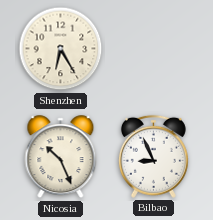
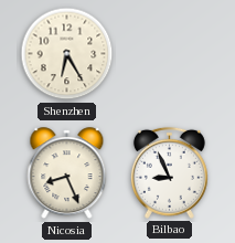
Nicosia: 10:26 -> 8:26
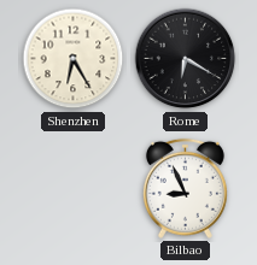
Rome: none -> 6:20
Nicosia: 8:26 -> none
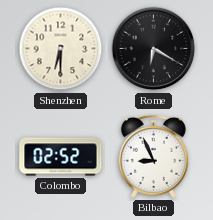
Shenzhen: 6:25 -> 6:30
Colombo: none -> 02:52
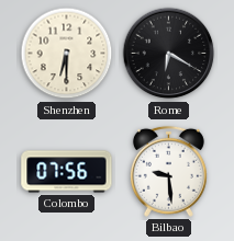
Colombo: 02:52 -> 07:56
Bilbao: 8:56 -> 9:29
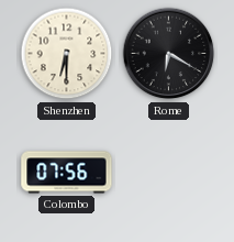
Bilbao: 9:29 -> none
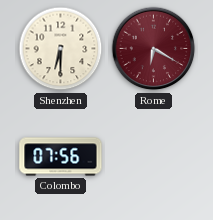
Rome dial: black -> burgundy
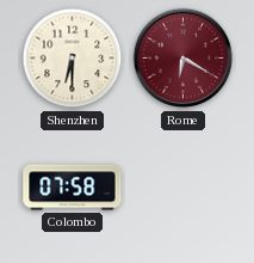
Colombo: 07:56 -> 07:58
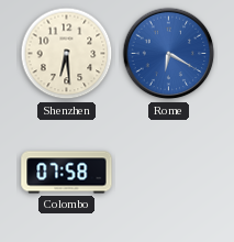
Shenzhen: 6:30 -> 6:29
Rome dial: burgundy -> blue
